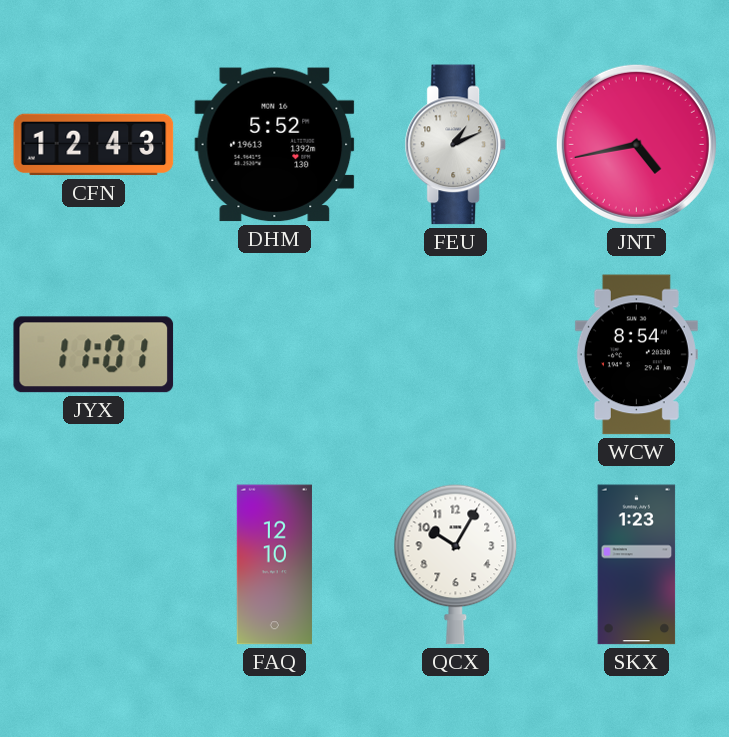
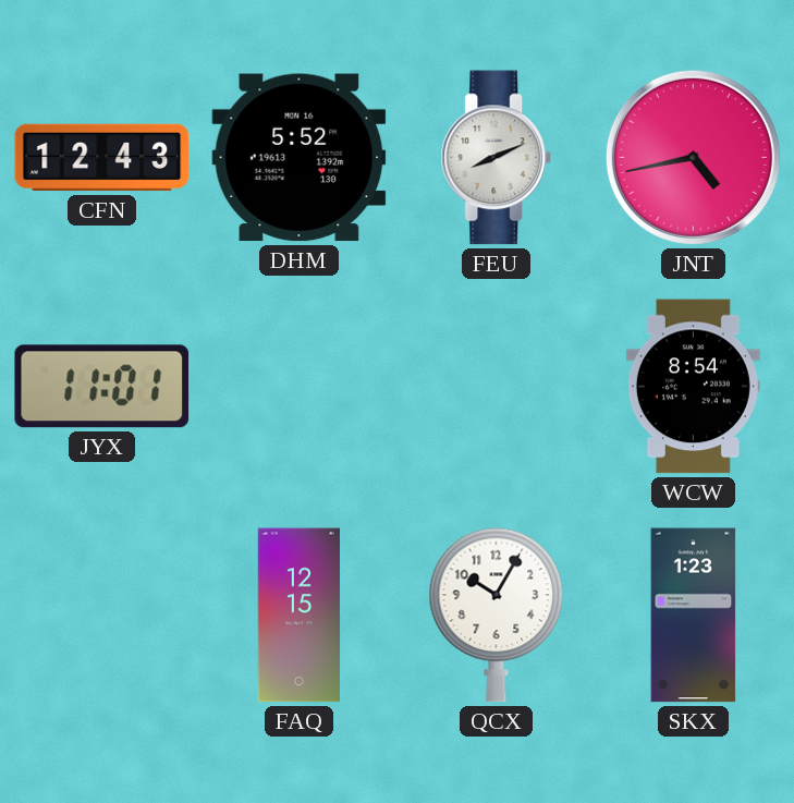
FEU: 1:11 -> 8:11
FAQ: 12:10 -> 12:15
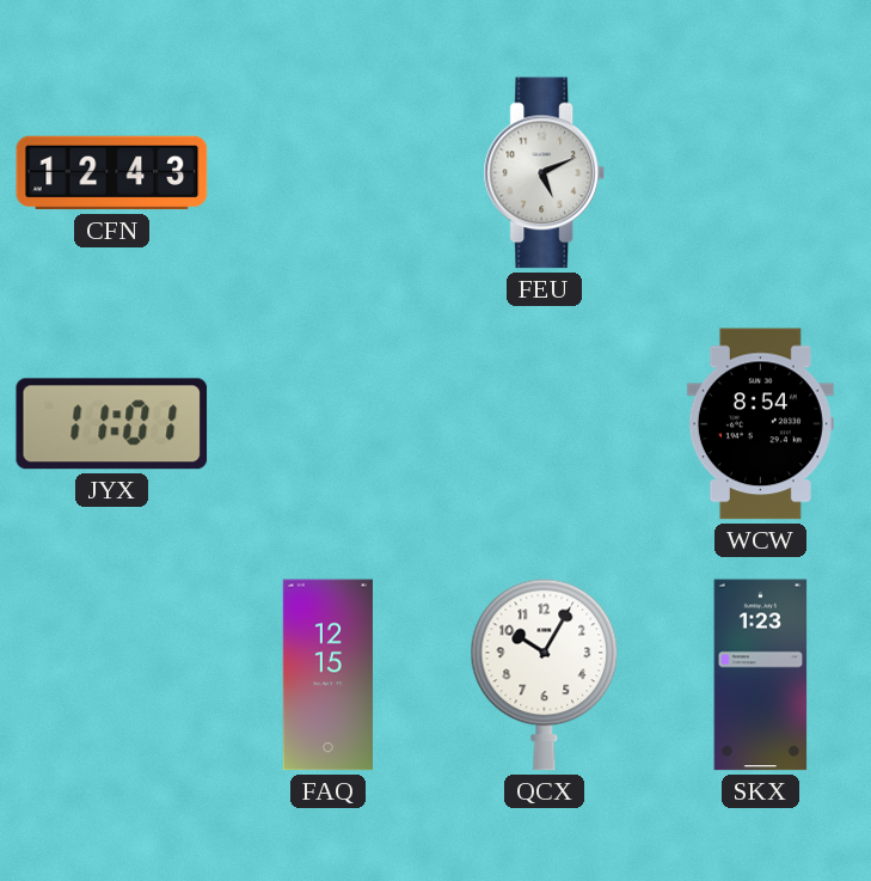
DHM: 5:52 -> none
FEU: 8:11 -> 5:11
JNT: 4:43 -> none
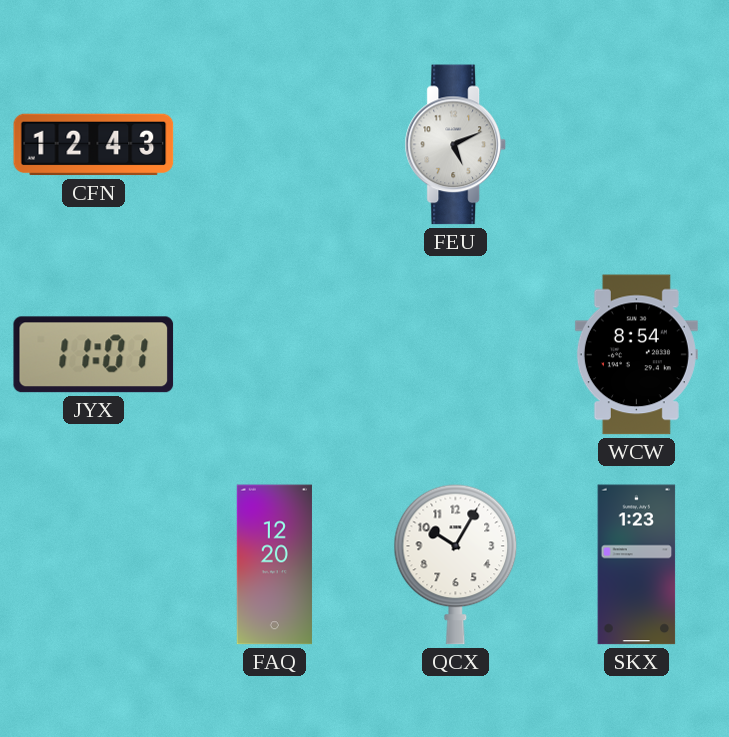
FAQ: 12:15 -> 12:20
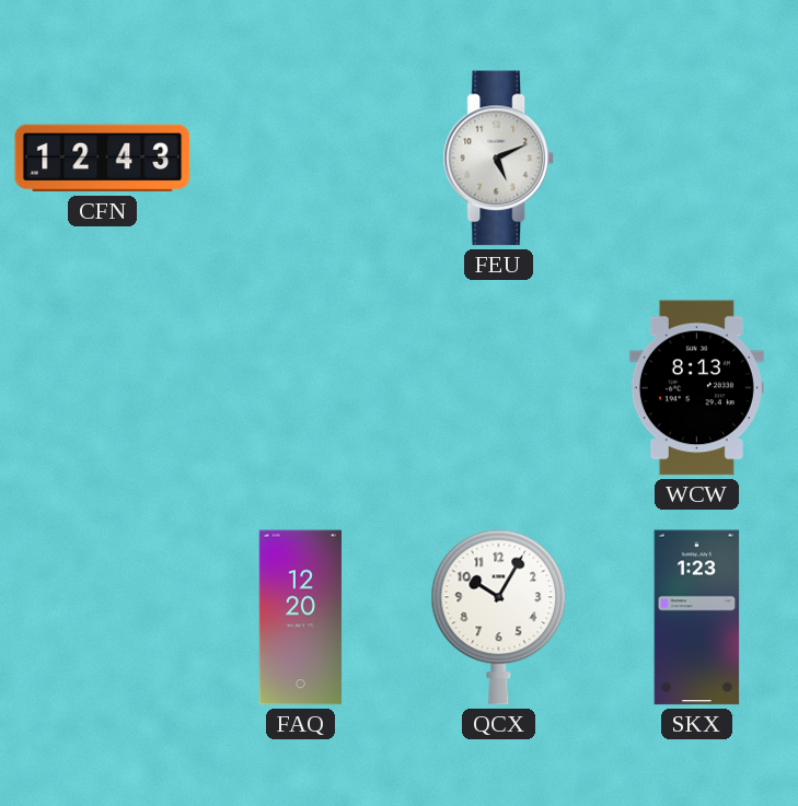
JYX: 11:01 -> none
WCW: 8:54 -> 8:13
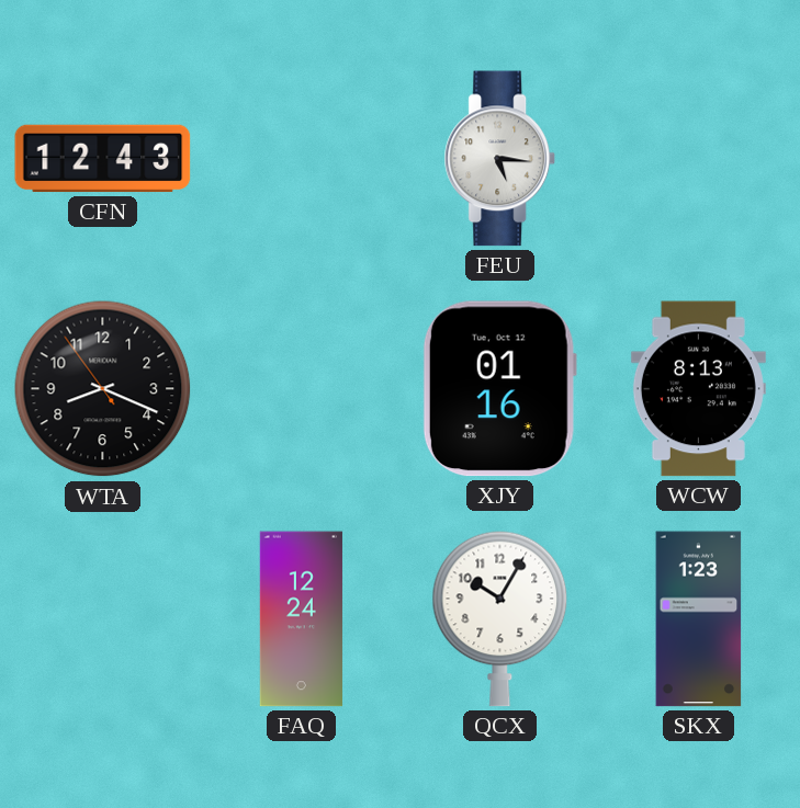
FEU: 5:11 -> 5:16
WTA: none -> 8:18
XJY: none -> 01:16
FAQ: 12:20 -> 12:24
